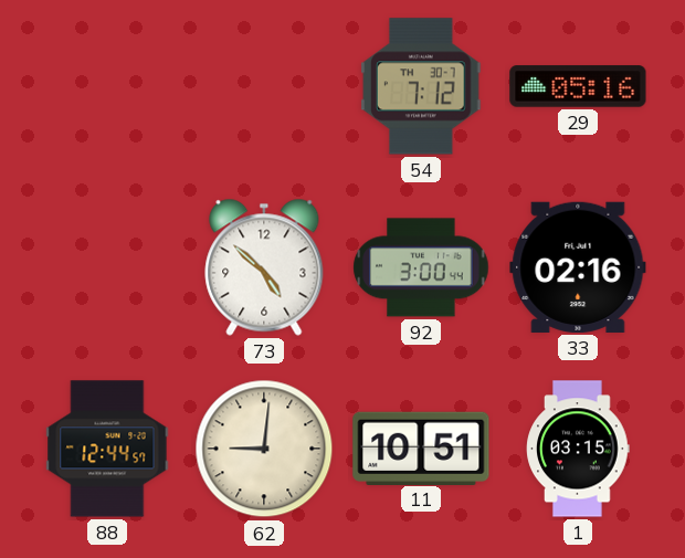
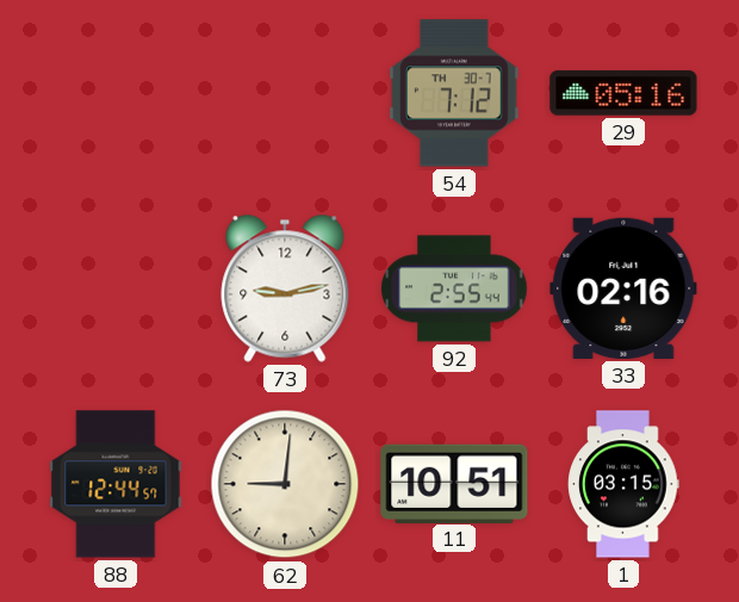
73: 4:52 -> 9:13
92: 3:00 -> 2:55
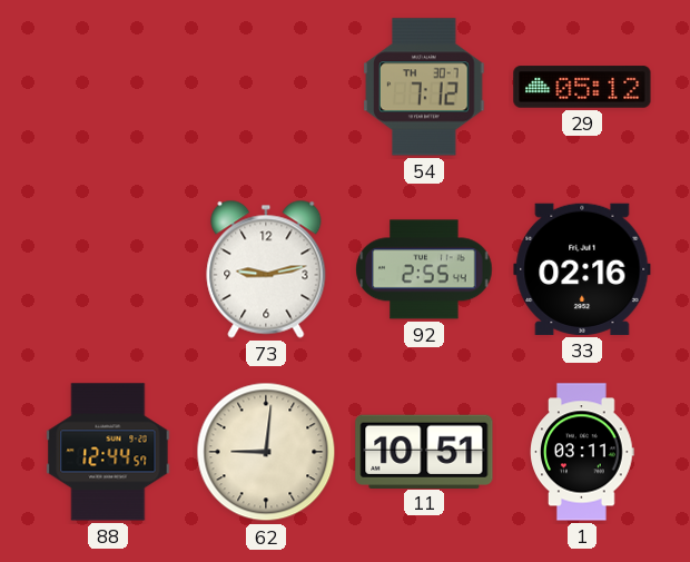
29: 05:16 -> 05:12
1: 03:15 -> 03:11
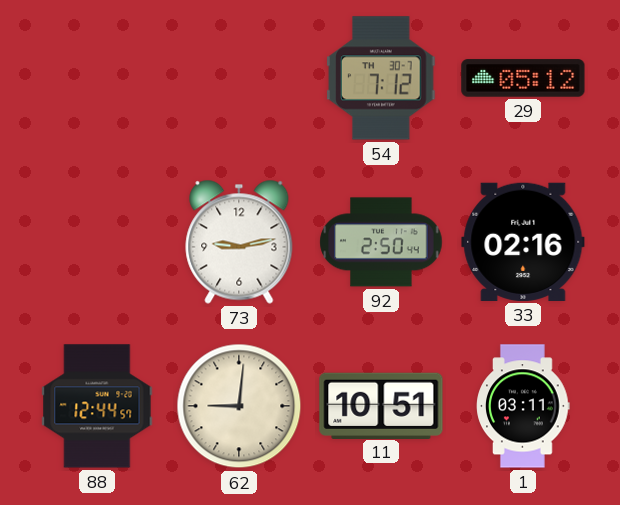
92: 2:55 -> 2:50
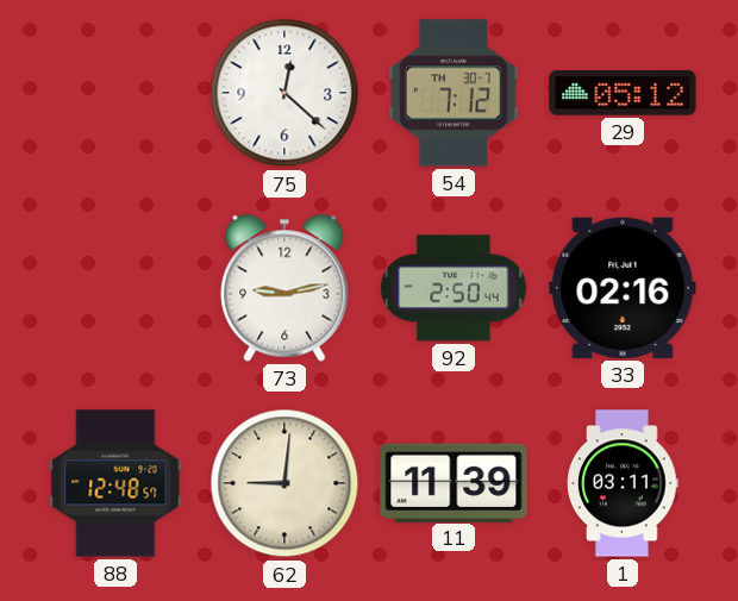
75: none -> 12:22
88: 12:44 -> 12:48
11: 10:51 -> 11:39
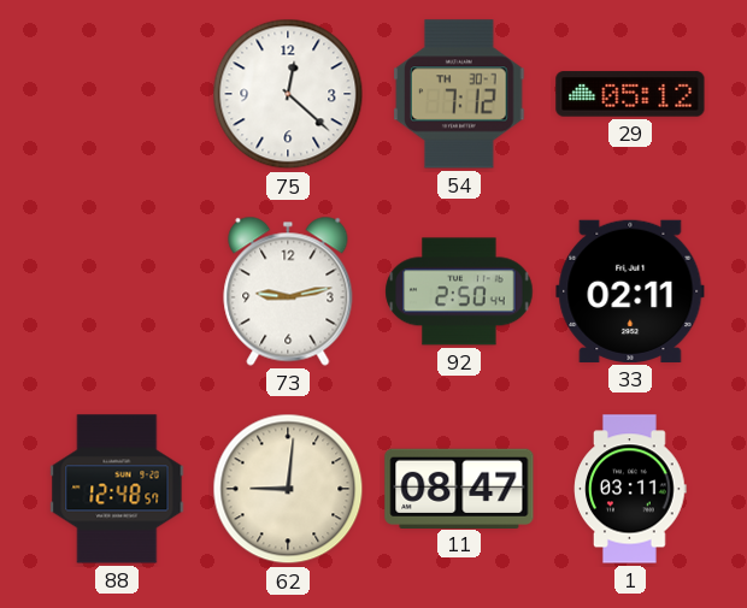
33: 02:16 -> 02:11
11: 11:39 -> 08:47
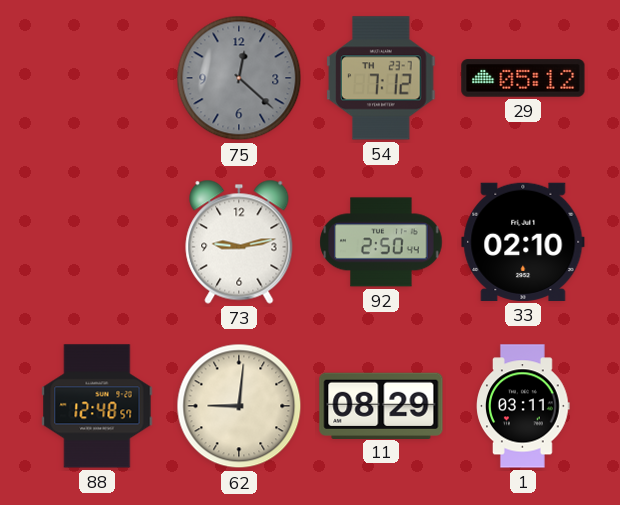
75 dial: white -> grey
54 date: TH 30-7 -> TH 23-7
33: 02:11 -> 02:10
11: 08:47 -> 08:29
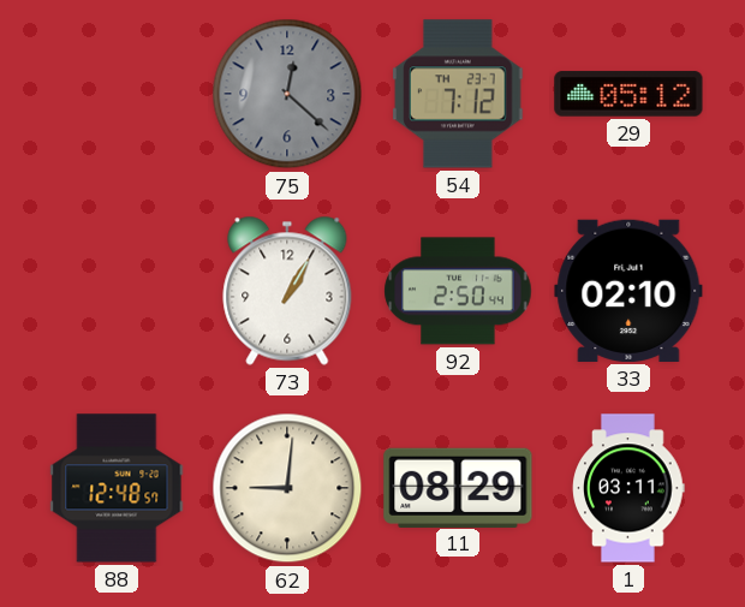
73: 9:13 -> 1:05
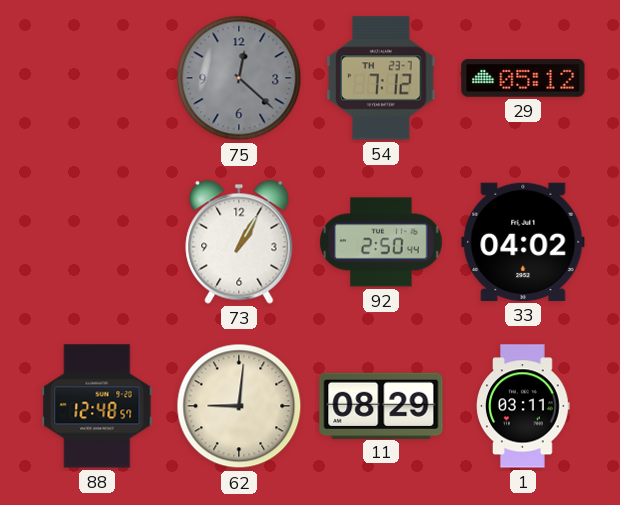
33: 02:10 -> 04:02
